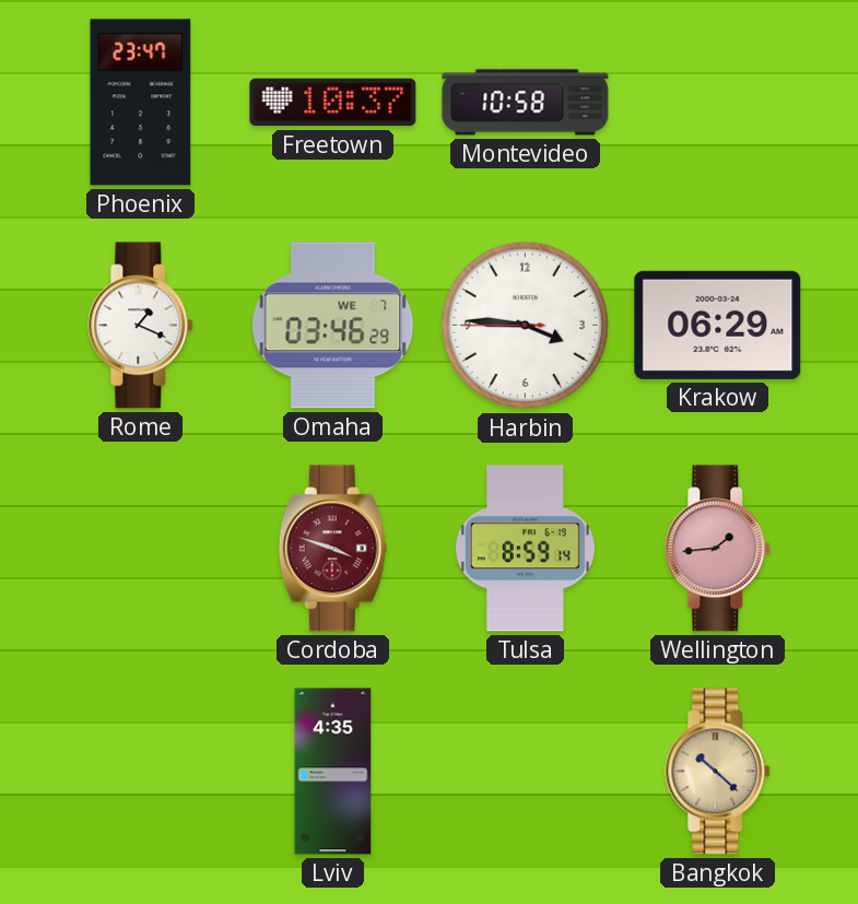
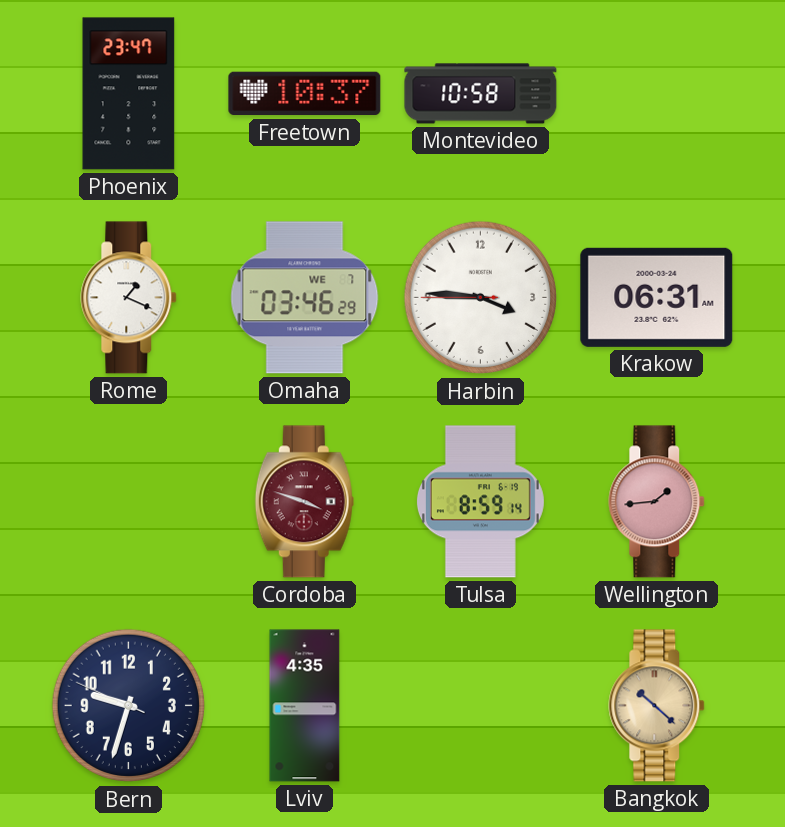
Krakow: 06:29 -> 06:31
Bern: none -> 9:32
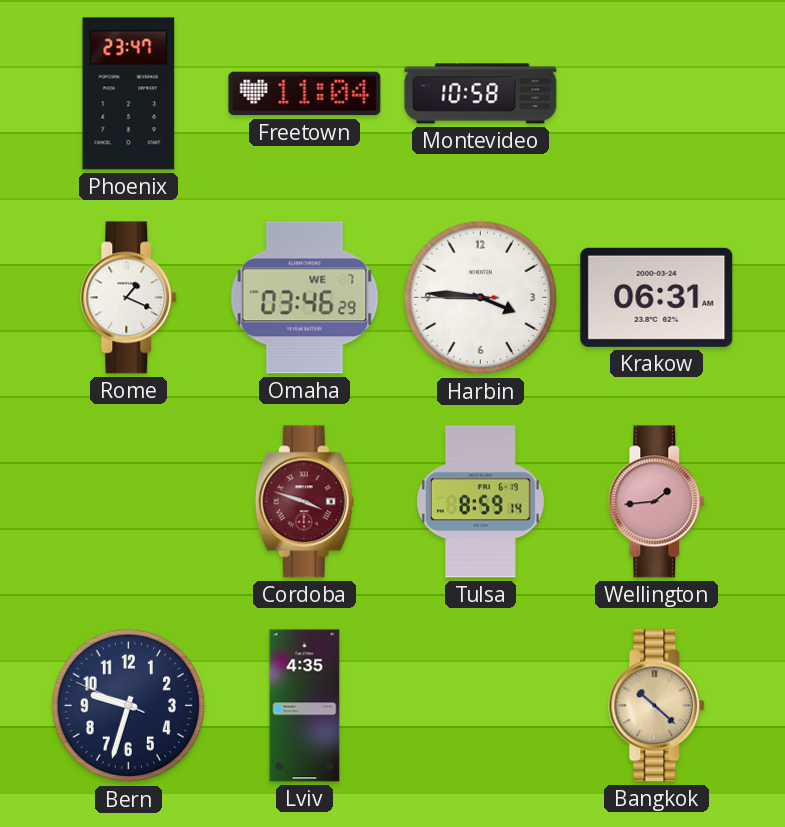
Freetown: 10:37 -> 11:04
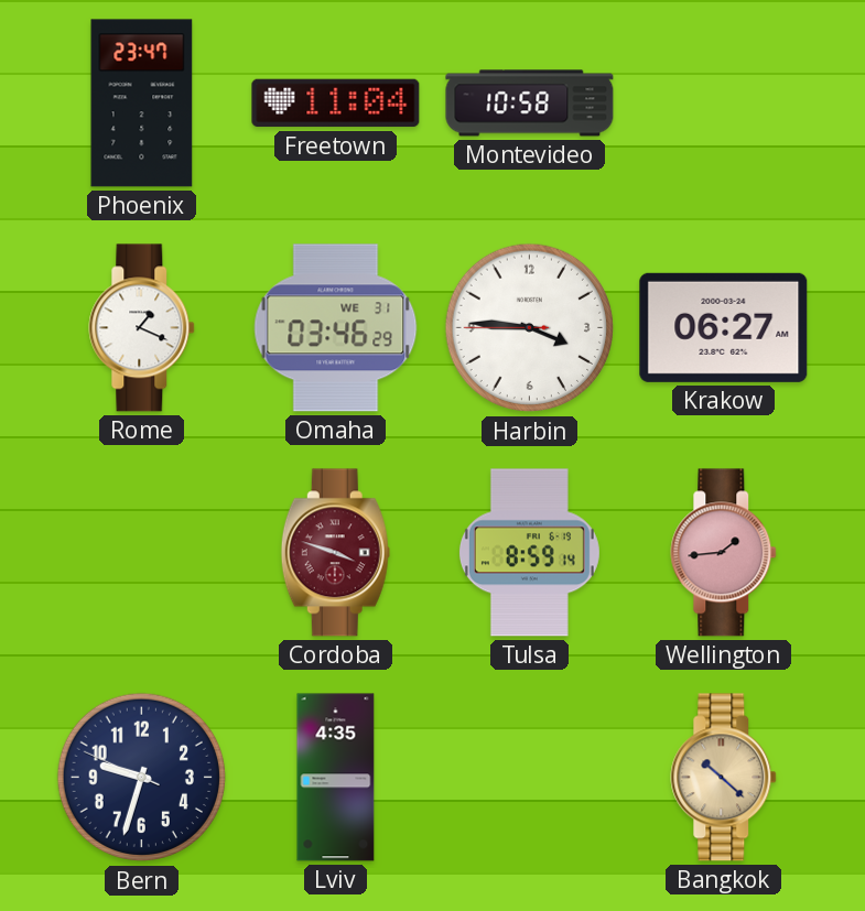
Omaha date: WE 7 -> WE 31
Krakow: 06:31 -> 06:27
